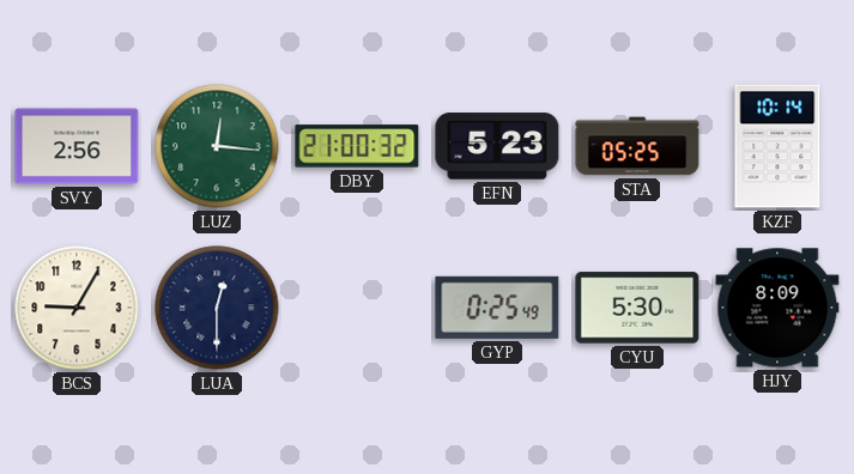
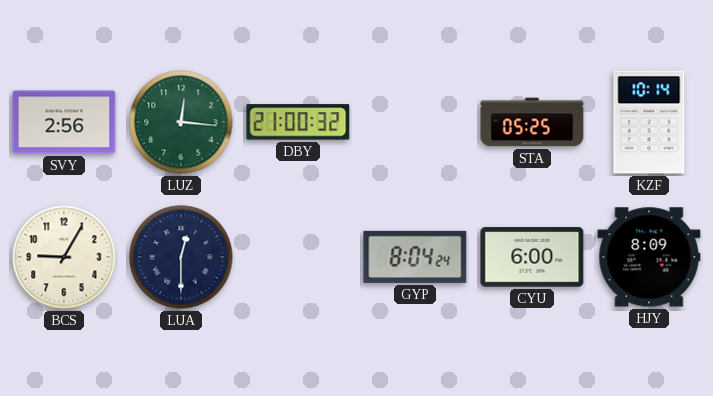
EFN: 5:23 -> none
GYP: 0:25 -> 8:04
CYU: 5:30 -> 6:00
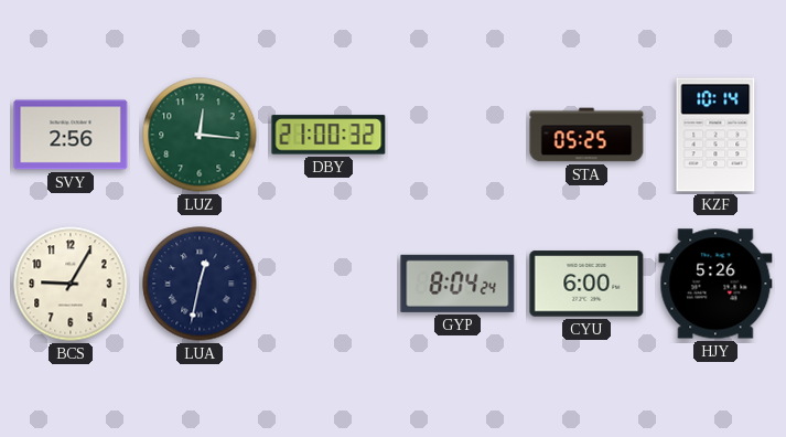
LUA: 12:30 -> 12:32
HJY: 8:09 -> 5:26
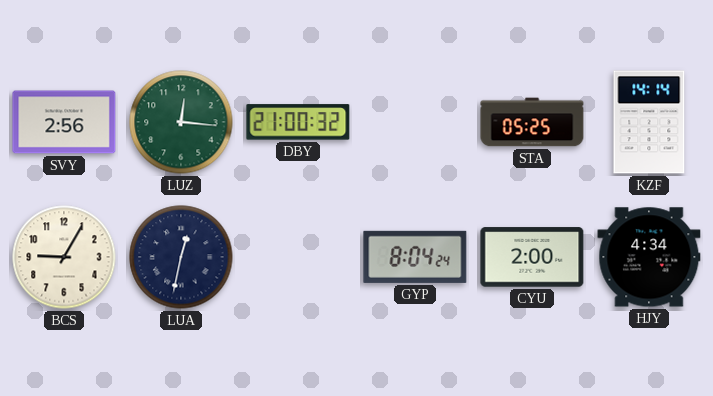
KZF: 10:14 -> 14:14
CYU: 6:00 -> 2:00
HJY: 5:26 -> 4:34
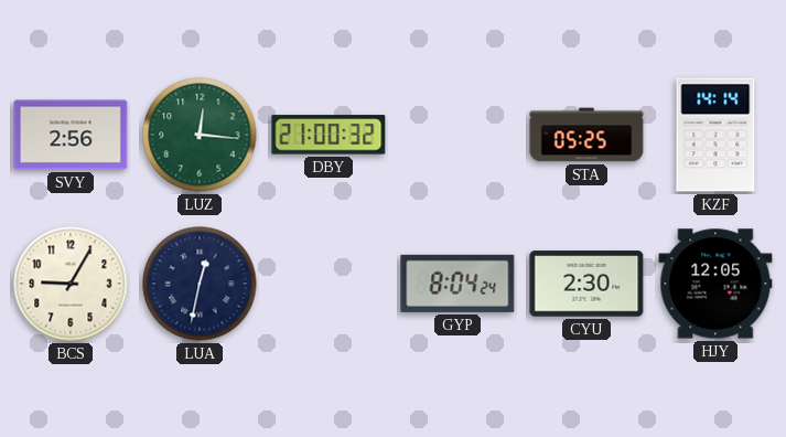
CYU: 2:00 -> 2:30
HJY: 4:34 -> 12:05
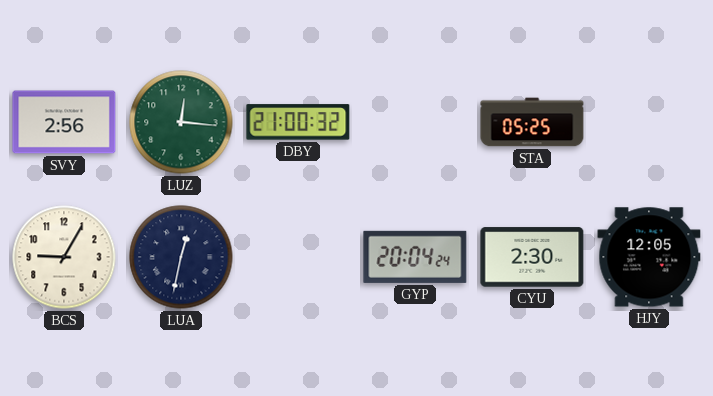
KZF: 14:14 -> none
GYP: 8:04 -> 20:04
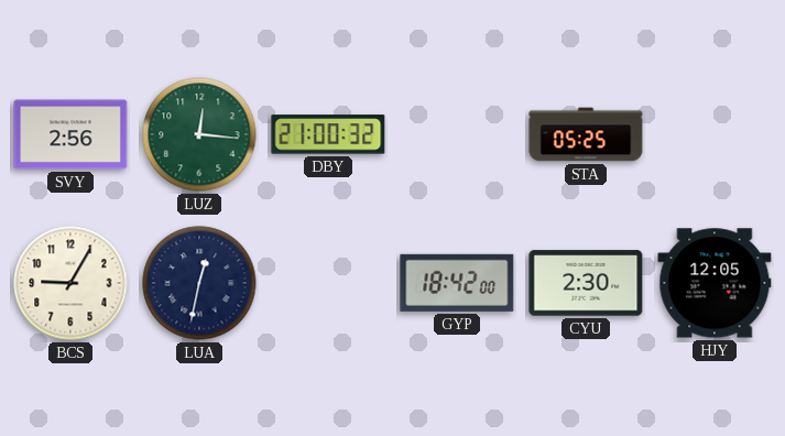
GYP: 20:04 -> 18:42
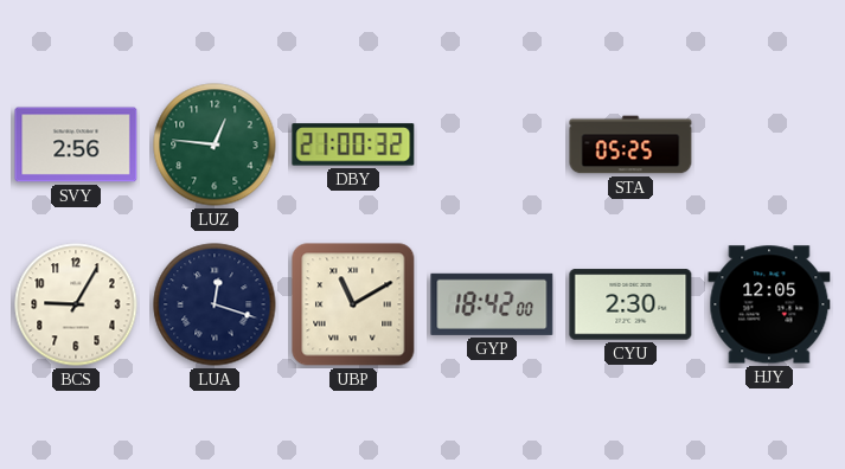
LUZ: 12:16 -> 12:46
LUA: 12:32 -> 12:18
UBP: none -> 11:10
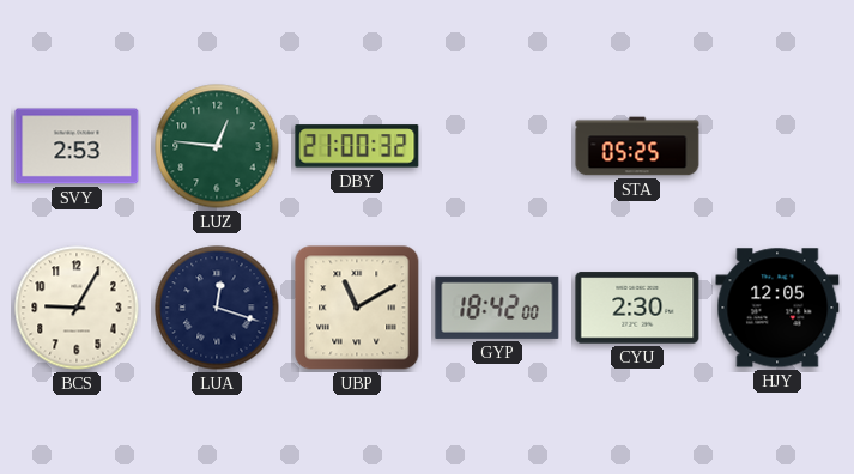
SVY: 2:56 -> 2:53
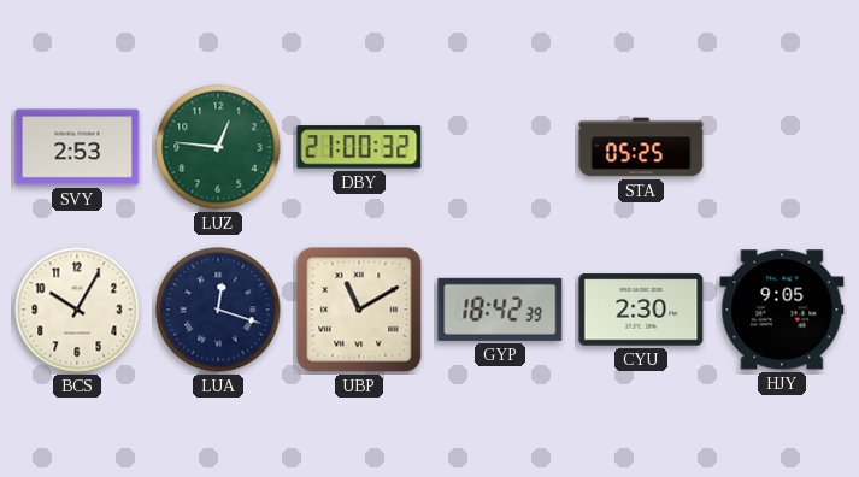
BCS: 9:05 -> 10:05
GYP: 18:42:00 -> 18:42:39
HJY: 12:05 -> 9:05
